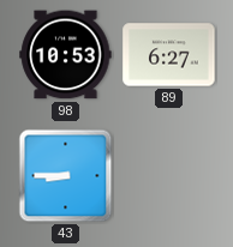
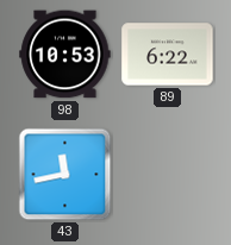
89: 6:27 -> 6:22
43: 8:45 -> 11:43
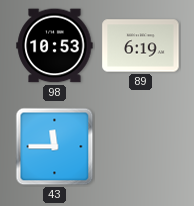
89: 6:22 -> 6:19
43: 11:43 -> 11:45
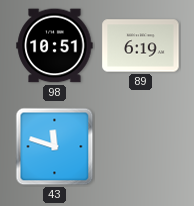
98: 10:53 -> 10:51
43: 11:45 -> 11:48
